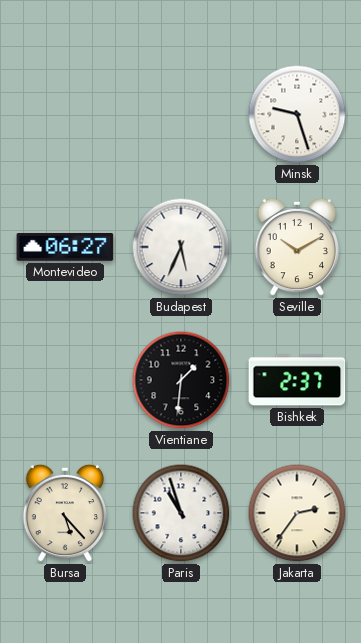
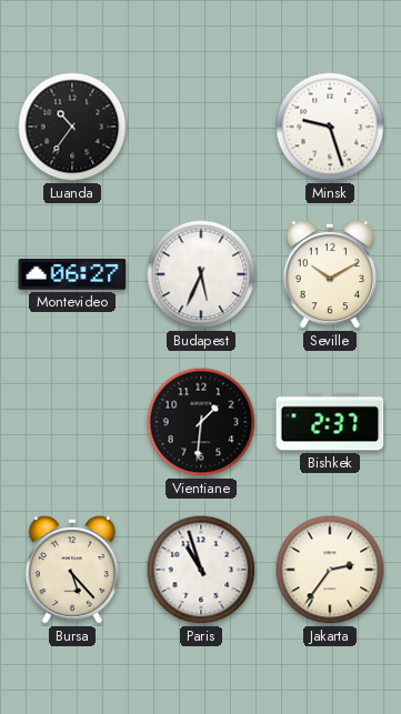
Luanda: none -> 10:36
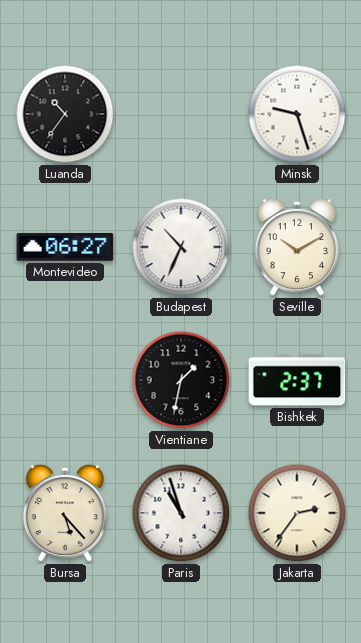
Budapest: 5:34 -> 10:34
Vientiane: 1:31 -> 1:32
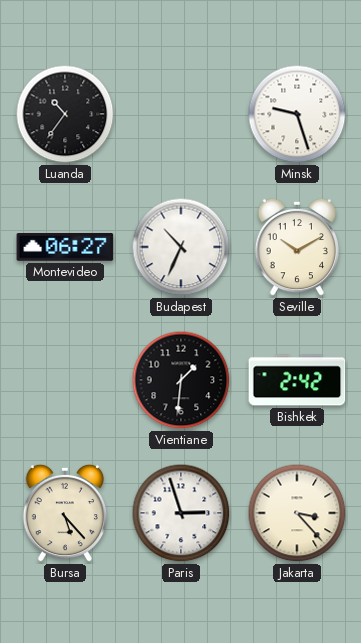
Vientiane: 1:32 -> 1:31
Bishkek: 2:37 -> 2:42
Paris: 10:57 -> 2:57
Jakarta: 2:36 -> 3:23
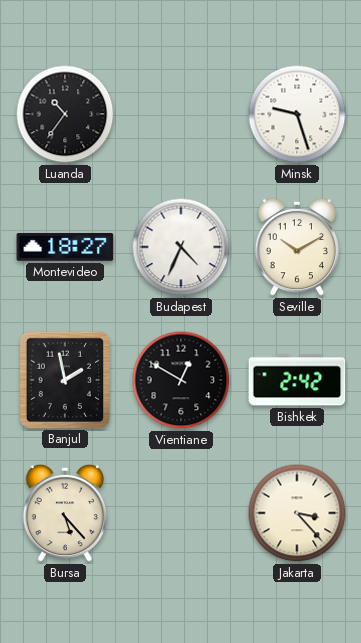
Montevideo: 06:27 -> 18:27
Budapest: 10:34 -> 4:34
Banjul: none -> 1:58
Vientiane: 1:31 -> 12:50
Paris: 2:57 -> none
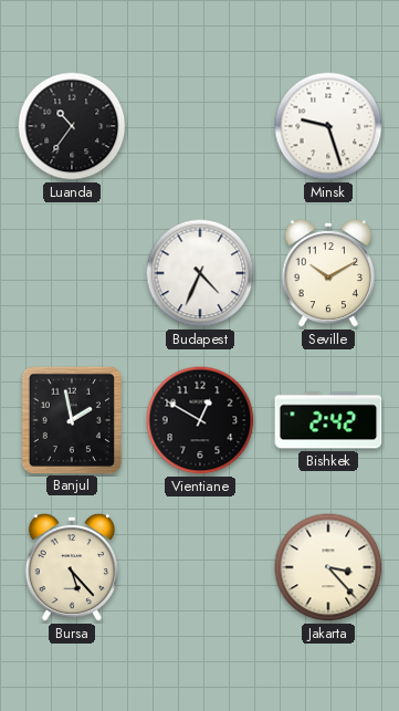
Montevideo: 18:27 -> none
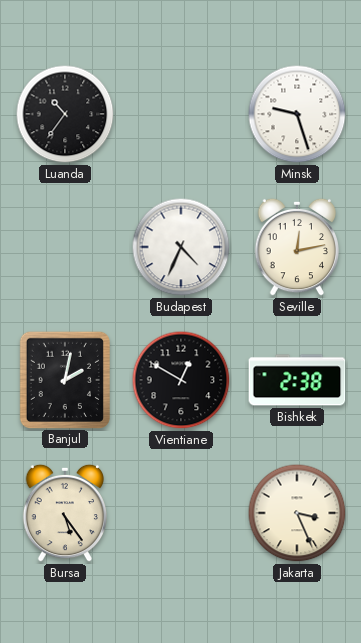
Seville: 10:10 -> 12:13
Banjul: 1:58 -> 2:02
Bishkek: 2:42 -> 2:38
Bursa: 5:23 -> 5:24
Jakarta: 3:23 -> 3:26
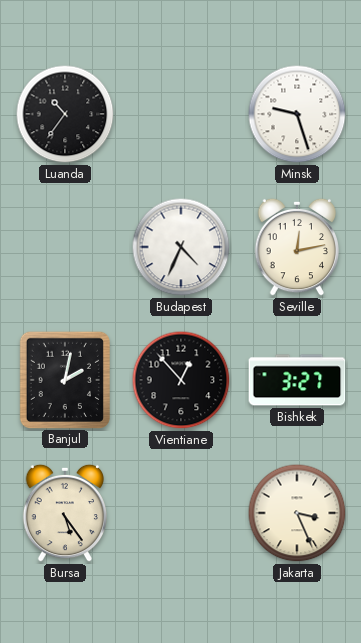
Vientiane: 12:50 -> 12:53
Bishkek: 2:38 -> 3:27
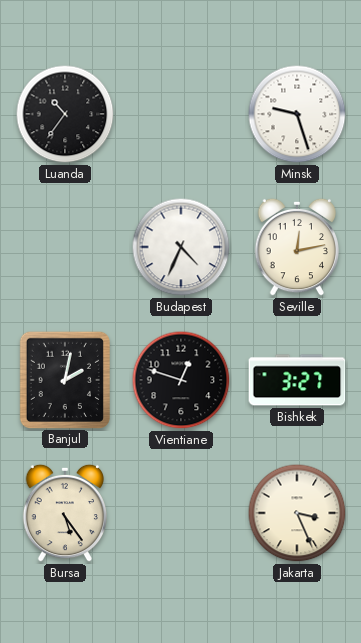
Vientiane: 12:53 -> 12:48
